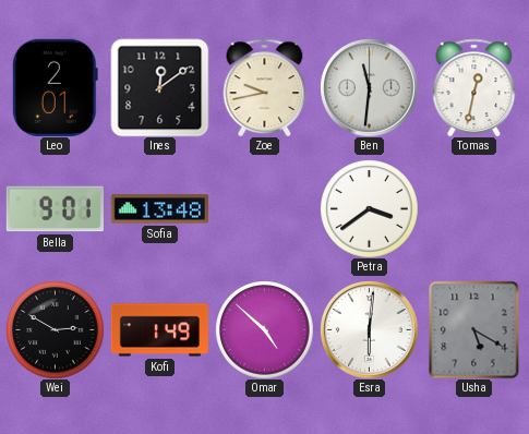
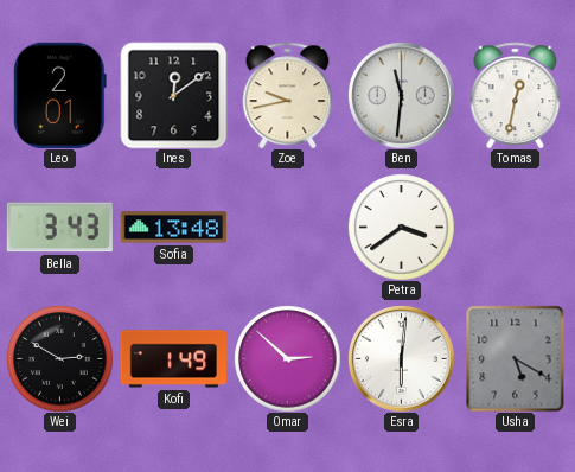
Bella: 9:01 -> 3:43
Omar: 4:52 -> 2:52
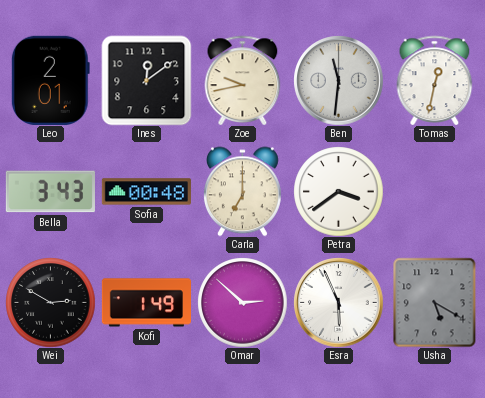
Sofia: 13:48 -> 00:48
Carla: none -> 7:00
Esra: 6:01 -> 5:56
